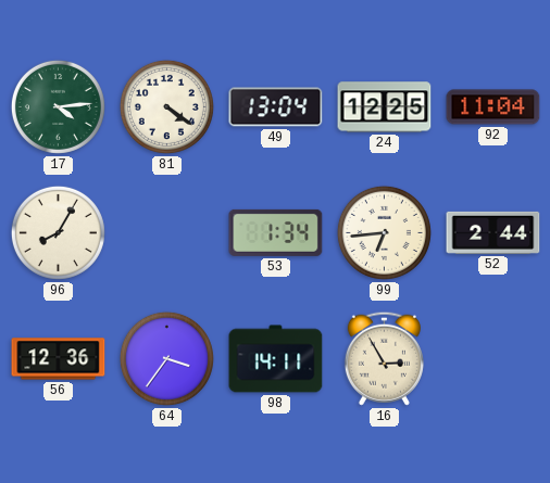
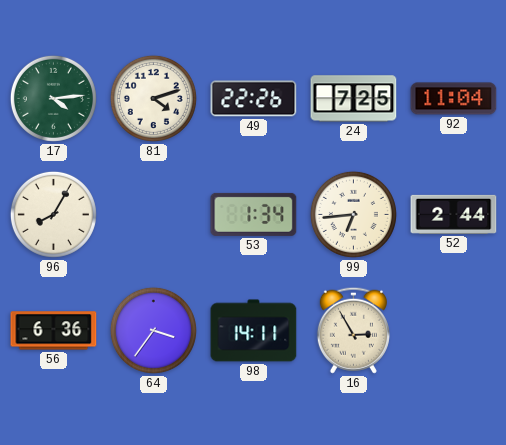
81: 4:21 -> 4:12
49: 13:04 -> 22:26
24: 12:25 -> 7:25
56: 12:36 -> 6:36
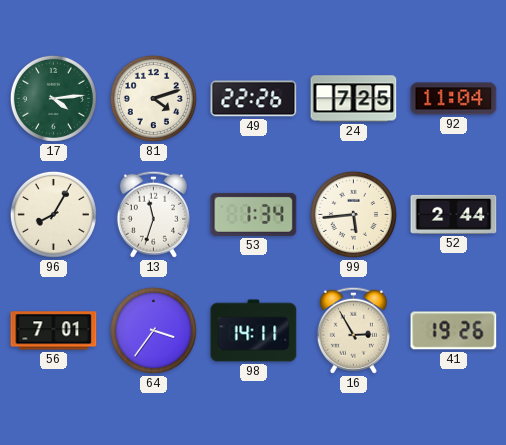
13: none -> 11:33
99: 6:44 -> 5:44
56: 6:36 -> 7:01
41: none -> 19:26
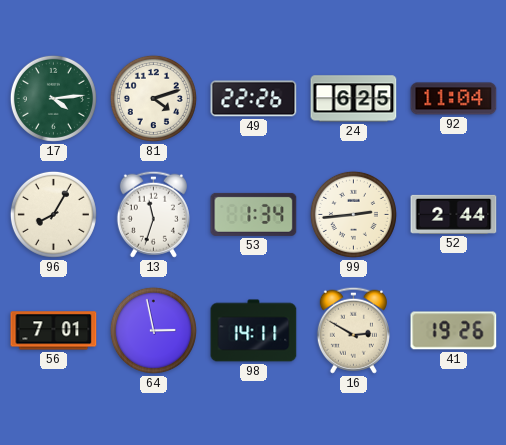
24: 7:25 -> 6:25
99: 5:44 -> 2:44
64: 3:36 -> 2:58
16: 2:55 -> 2:50
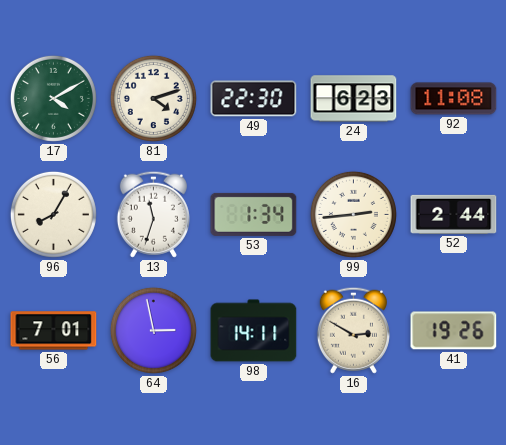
17: 4:14 -> 4:10
49: 22:26 -> 22:30
24: 6:25 -> 6:23
92: 11:04 -> 11:08
